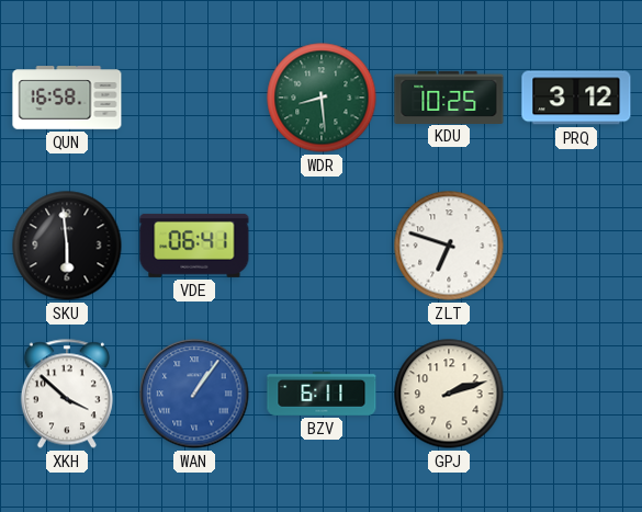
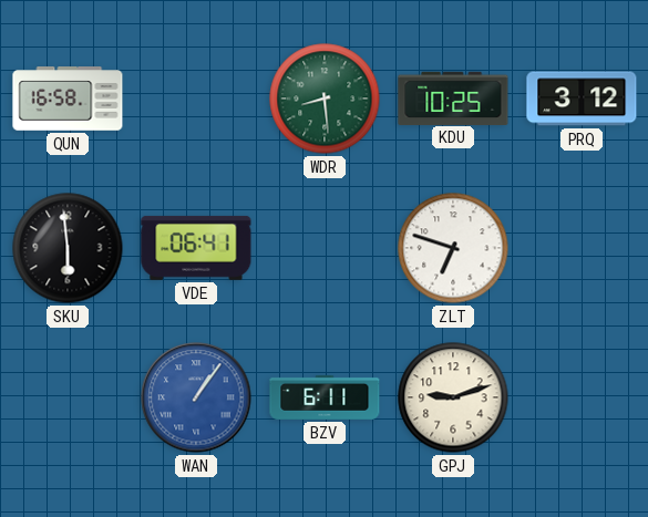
XKH: 3:52 -> none
GPJ: 2:12 -> 9:12
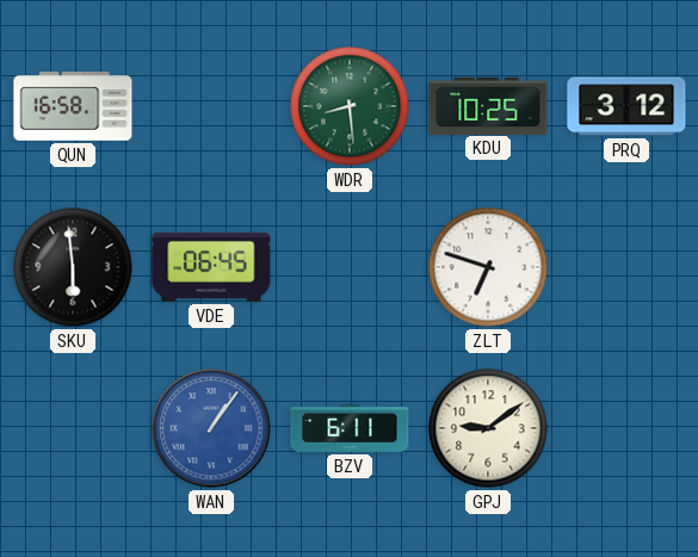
VDE: 06:41 -> 06:45
GPJ: 9:12 -> 9:09
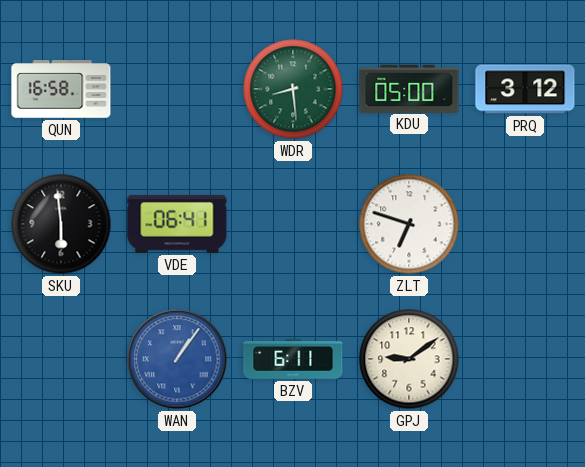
KDU: 10:25 -> 05:00
VDE: 06:45 -> 06:41
